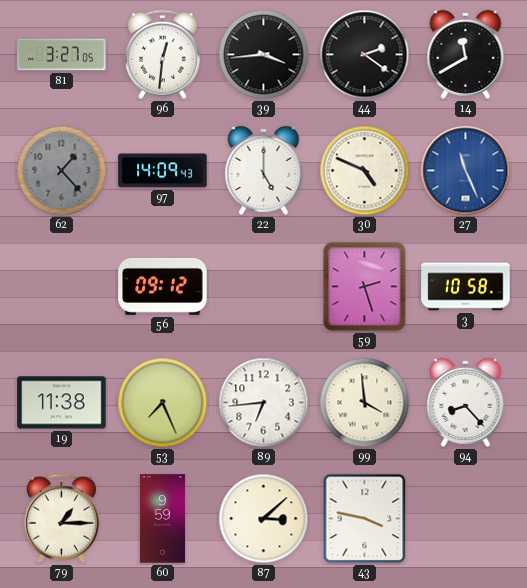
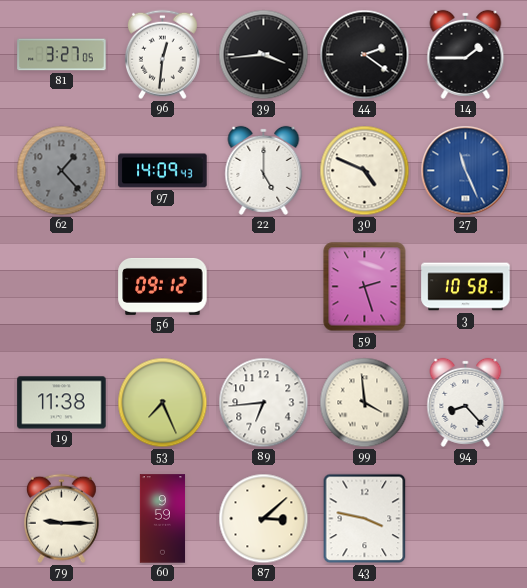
14: 11:40 -> 1:45
79: 1:15 -> 9:15
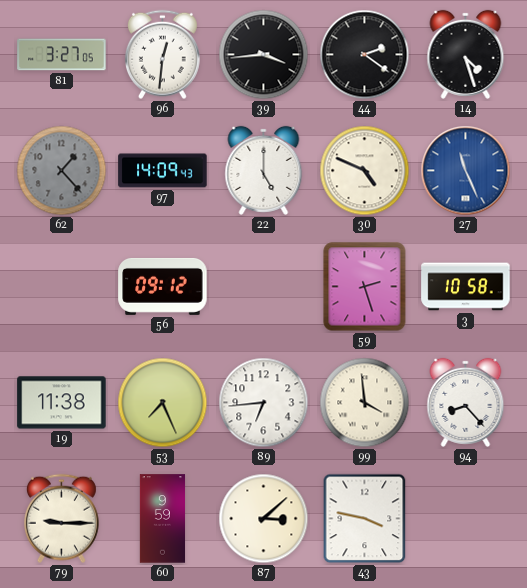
14: 1:45 -> 4:27
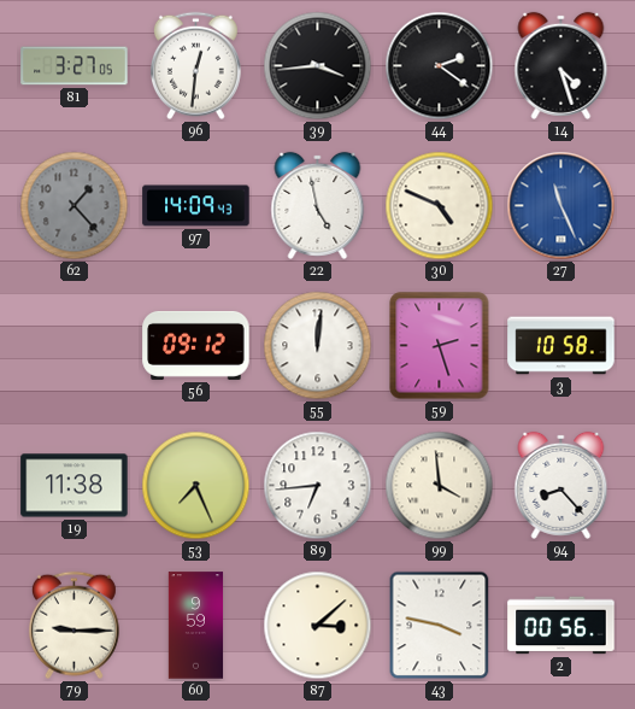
22: 5:00 -> 4:58
55: none -> 12:01
2: none -> 00:56
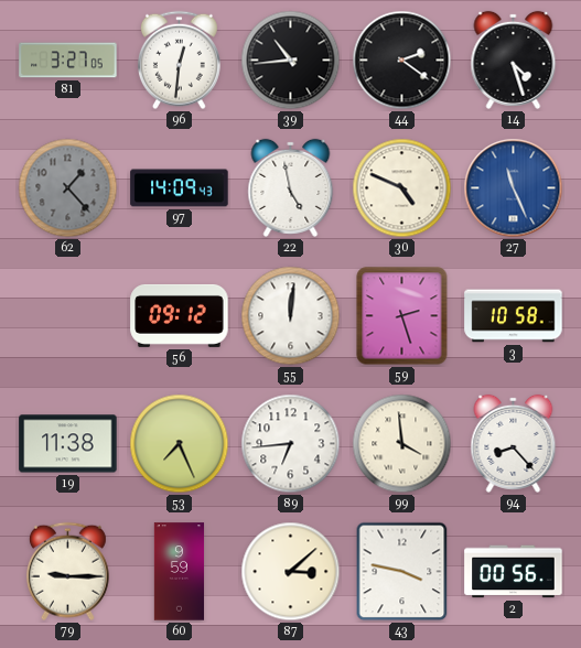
39: 3:44 -> 10:44
